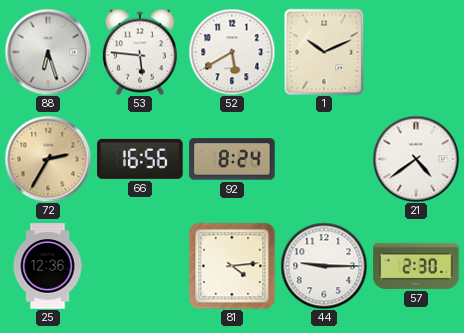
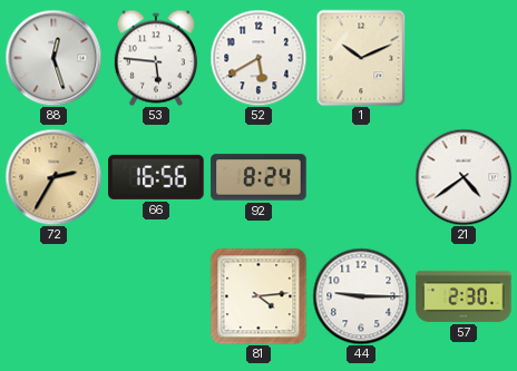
88: 6:27 -> 12:27
25: 12:36 -> none
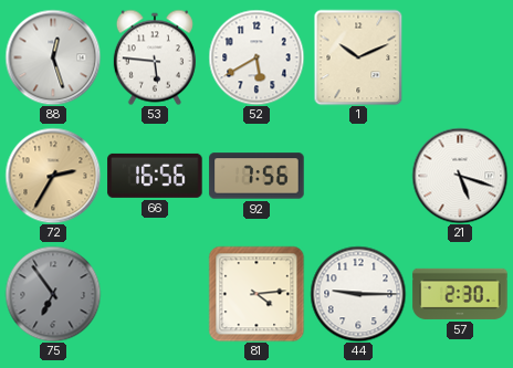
92: 8:24 -> 7:56
21: 4:39 -> 5:18
75: none -> 6:54
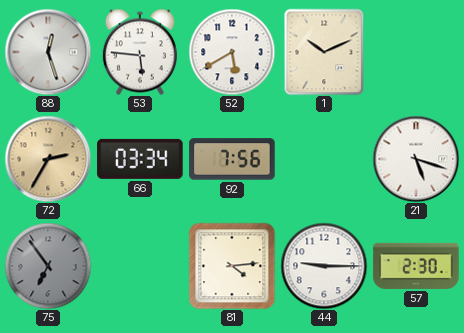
66: 16:56 -> 03:34
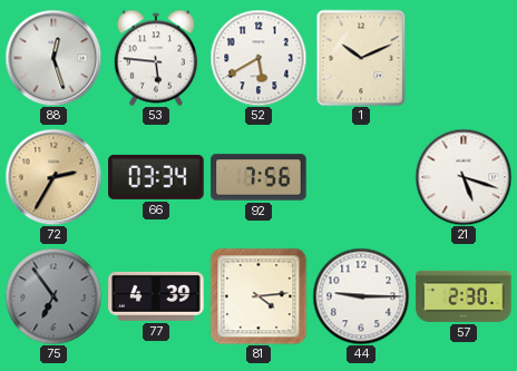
77: none -> 4:39
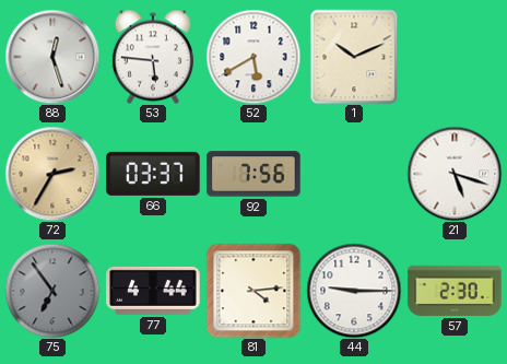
66: 03:34 -> 03:37
77: 4:39 -> 4:44
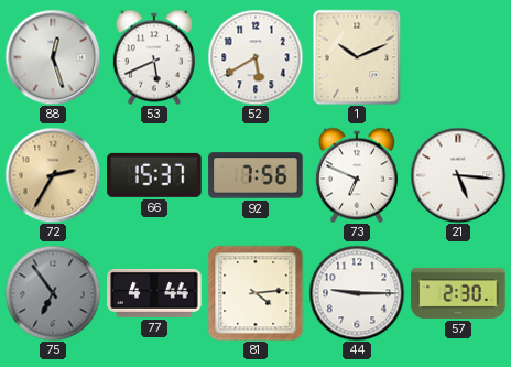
53: 5:46 -> 5:41
66: 03:37 -> 15:37
73: none -> 6:49
21: 5:18 -> 5:16
